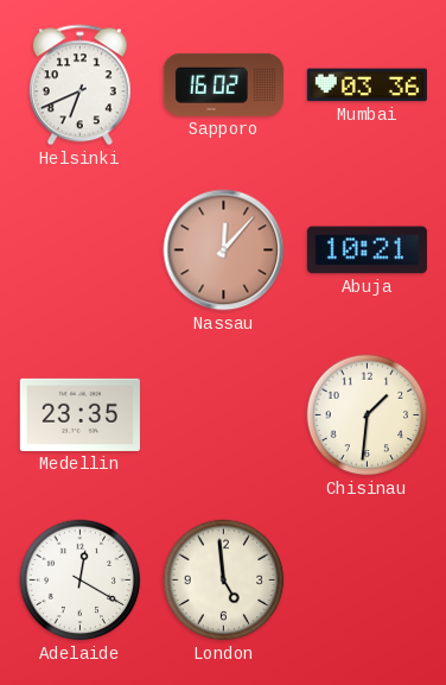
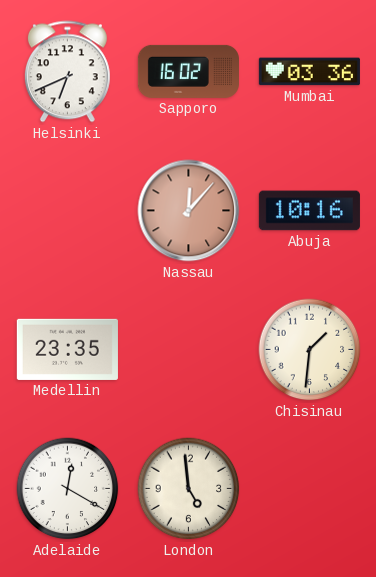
Abuja: 10:21 -> 10:16
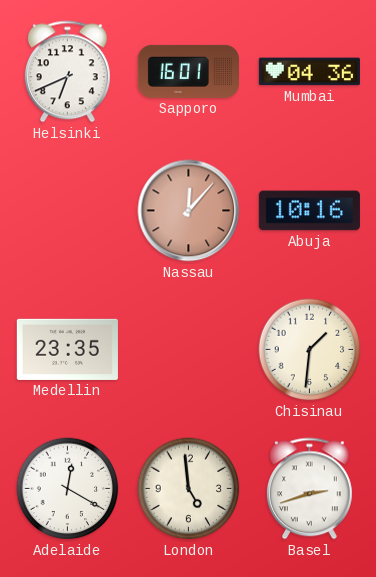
Sapporo: 16:02 -> 16:01
Mumbai: 03:36 -> 04:36
Basel: none -> 2:42
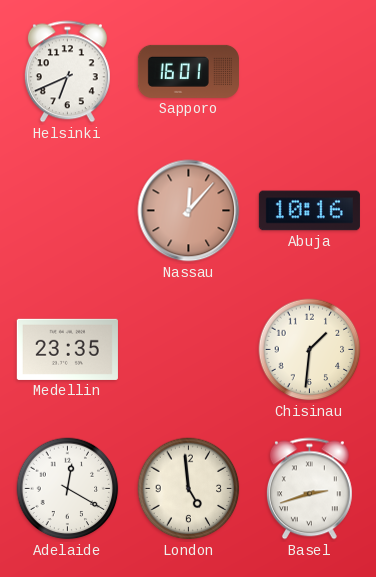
Mumbai: 04:36 -> none
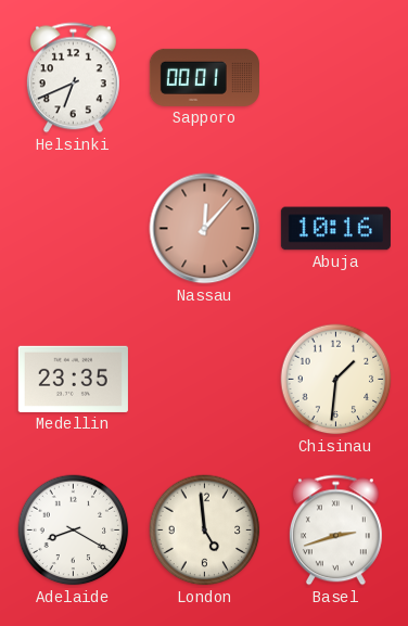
Sapporo: 16:01 -> 00:01
Adelaide: 12:20 -> 8:20
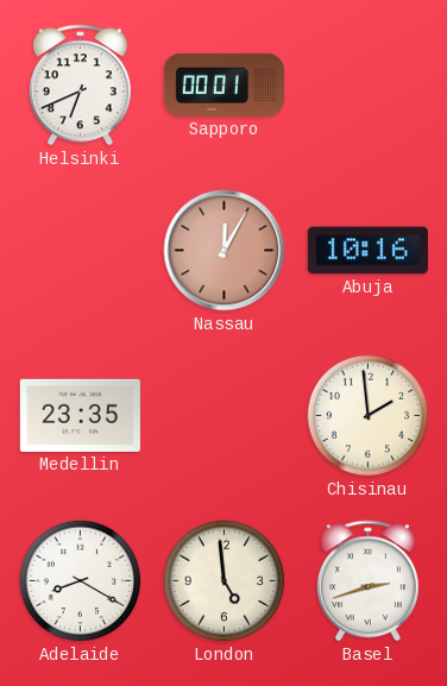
Nassau: 12:07 -> 12:05
Chisinau: 1:31 -> 1:59
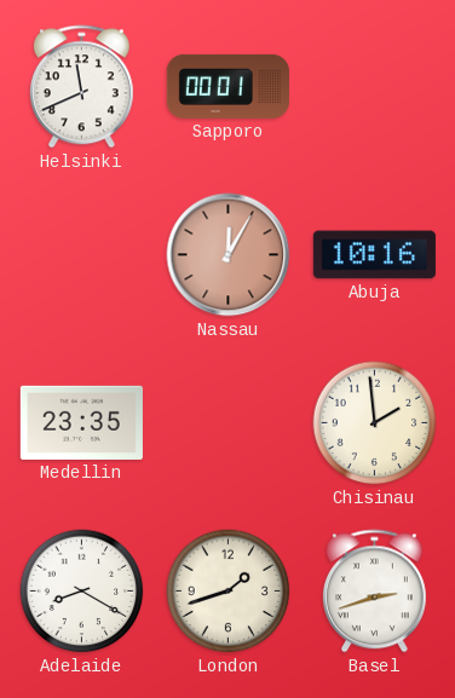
Helsinki: 6:41 -> 11:41
London: 4:59 -> 1:42
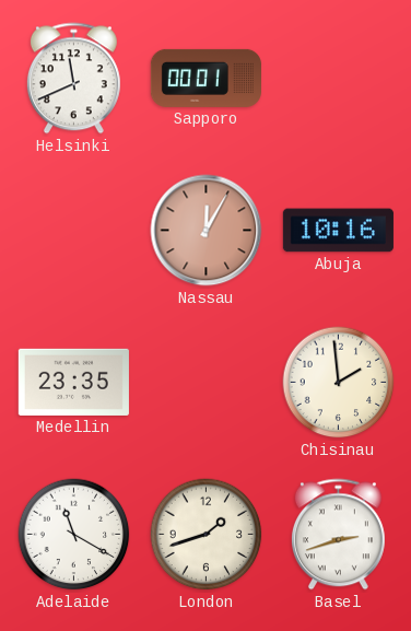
Adelaide: 8:20 -> 11:20
